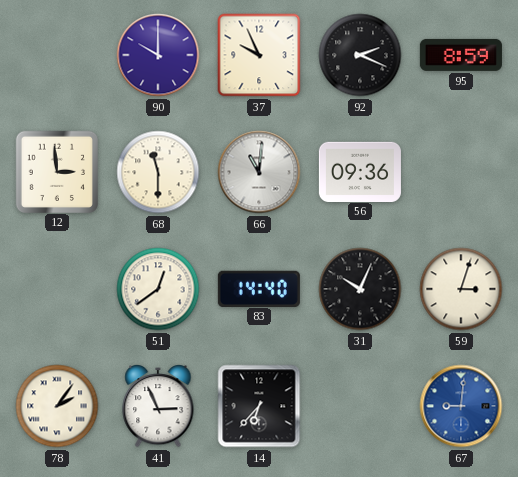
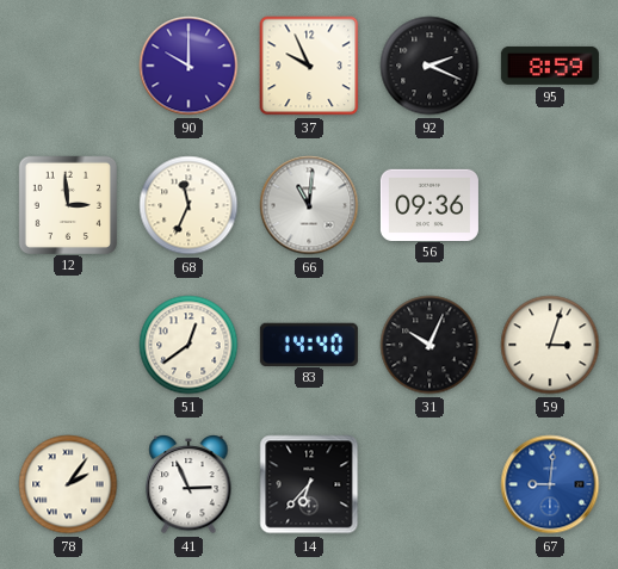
68: 11:30 -> 11:34
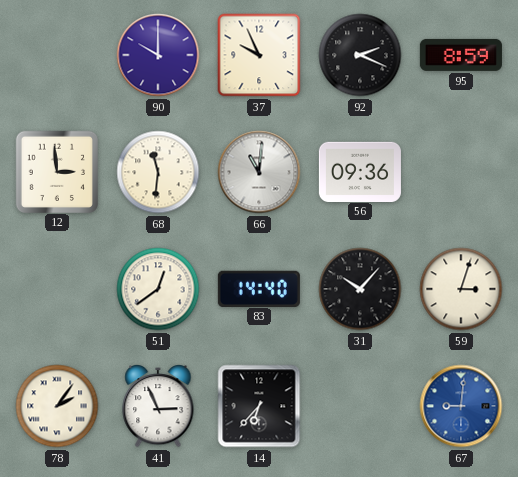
68: 11:34 -> 11:31
31: 10:04 -> 10:07
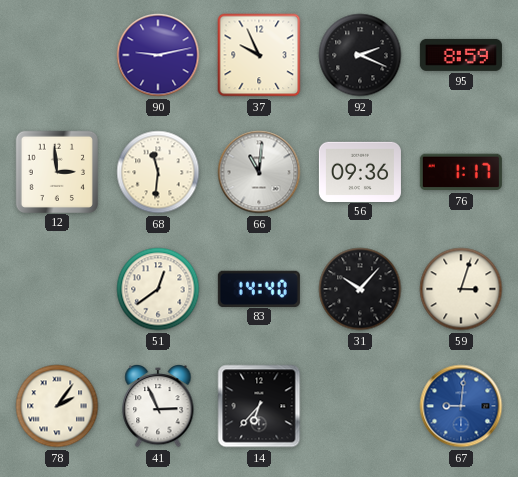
90: 10:00 -> 9:13
76: none -> 1:17
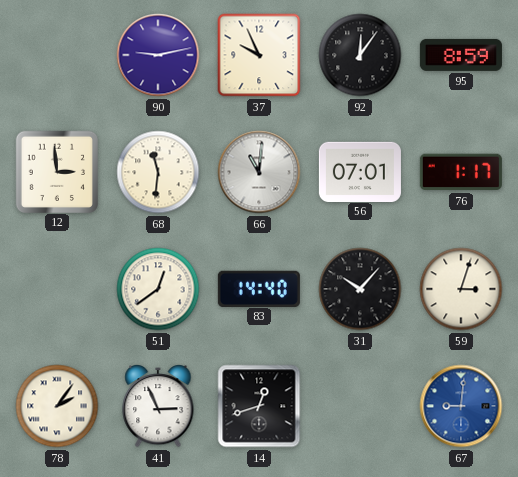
92: 2:19 -> 12:06
56: 09:36 -> 07:01
14: 6:37 -> 12:42
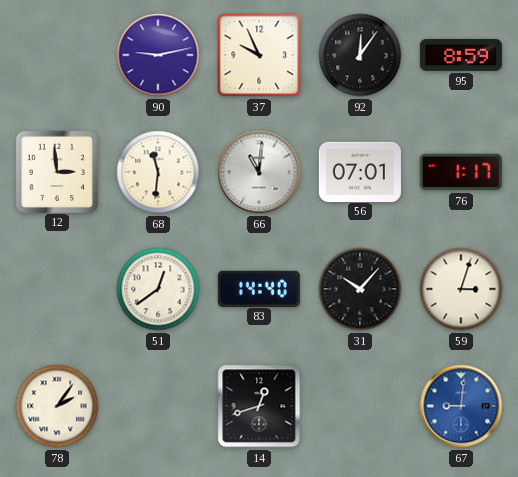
41: 2:56 -> none
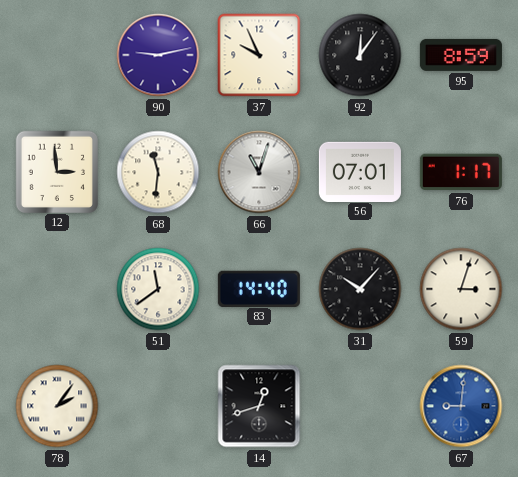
66: 11:01 -> 11:03
51: 12:39 -> 11:39
